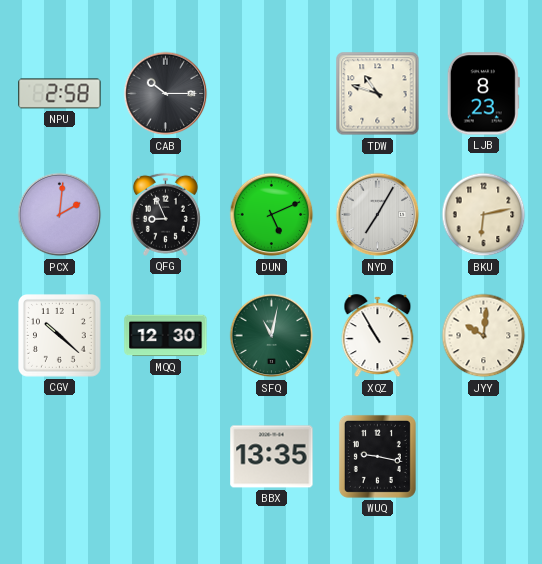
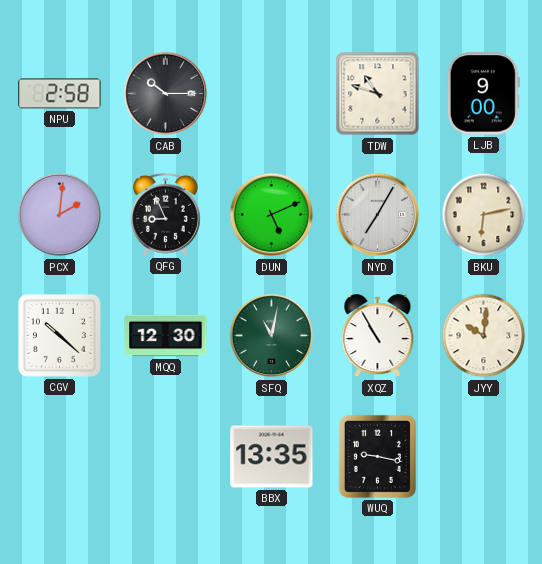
LJB: 8:23 -> 9:00
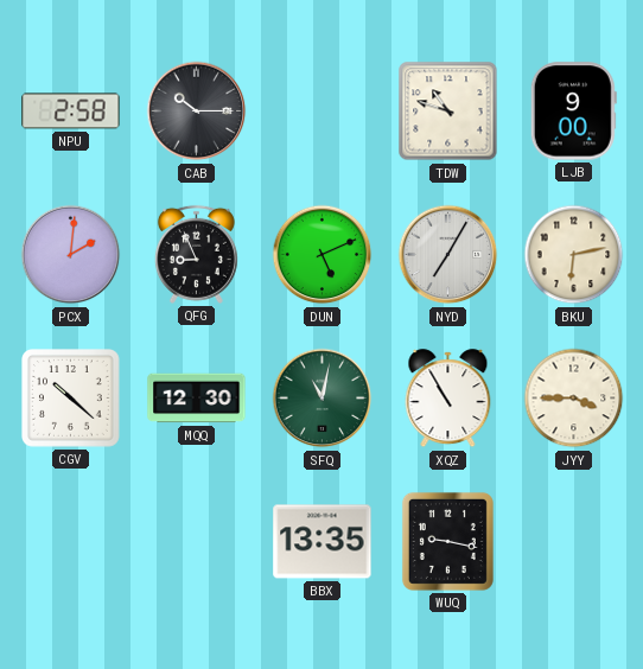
JYY: 10:01 -> 3:45
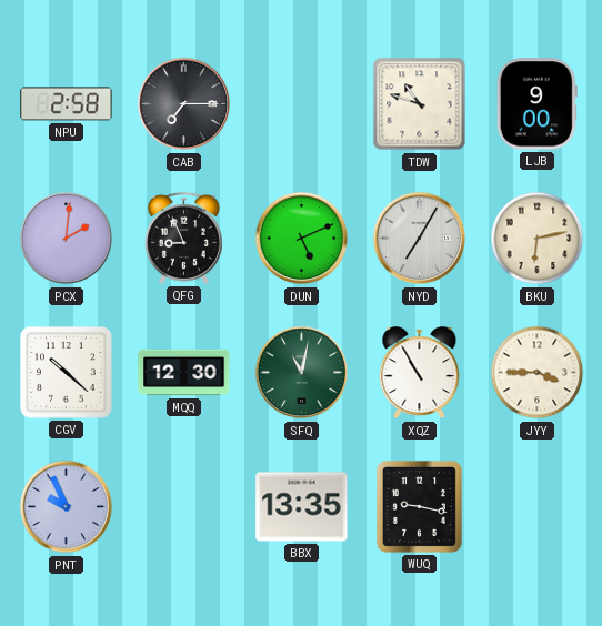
CAB: 10:15 -> 7:15
PNT: none -> 9:56
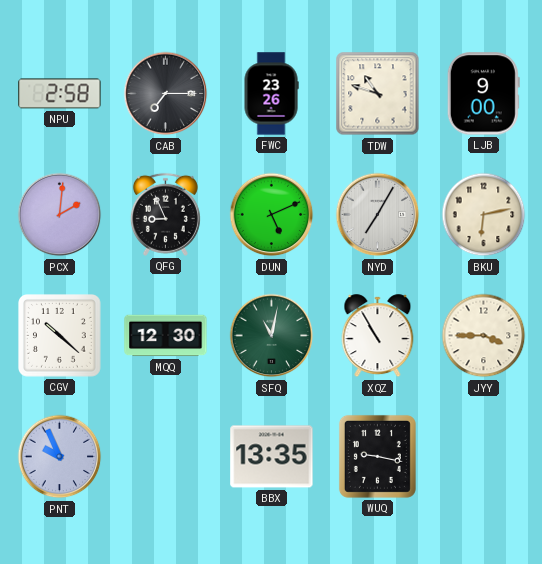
FWC: none -> 23:26
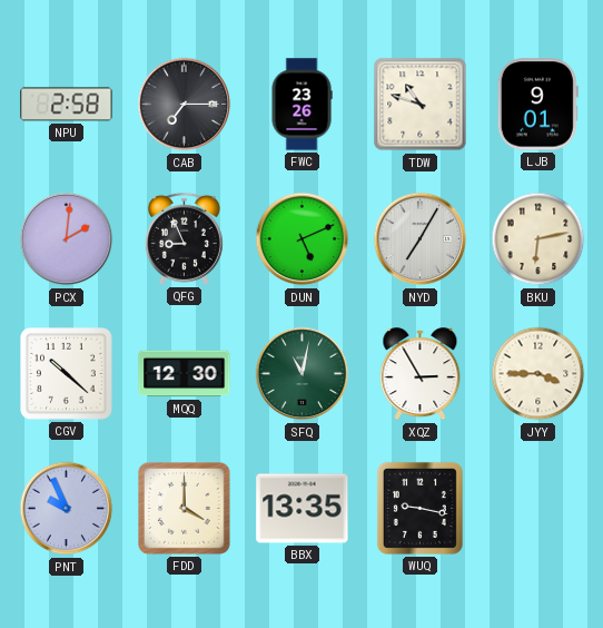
LJB: 9:00 -> 9:01
XQZ: 10:55 -> 2:55
FDD: none -> 4:00
